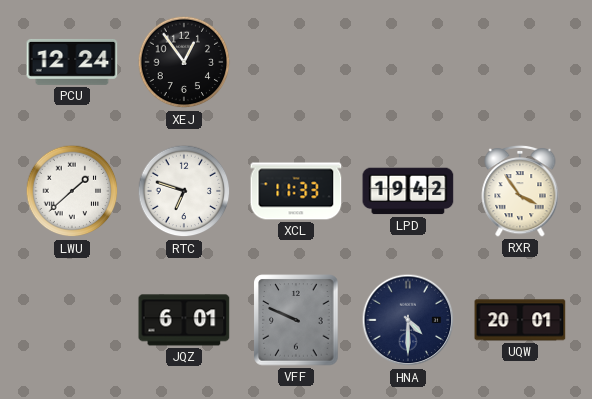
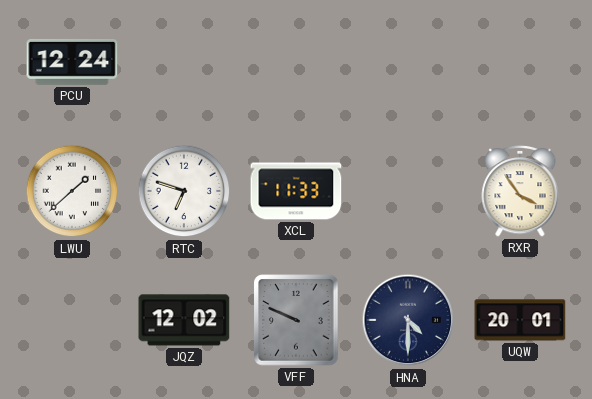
XEJ: 12:54 -> none
LPD: 19:42 -> none
JQZ: 6:01 -> 12:02
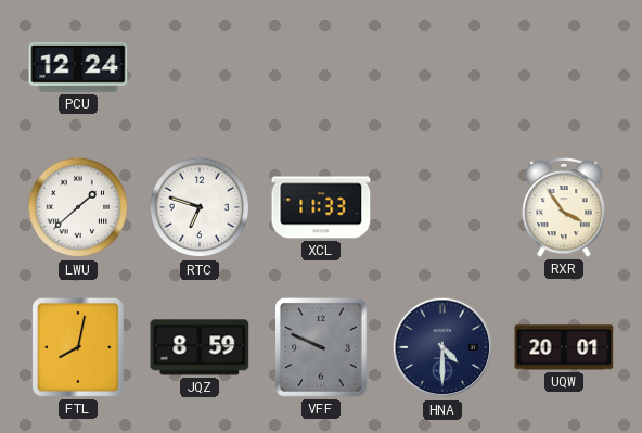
FTL: none -> 8:02
JQZ: 12:02 -> 8:59
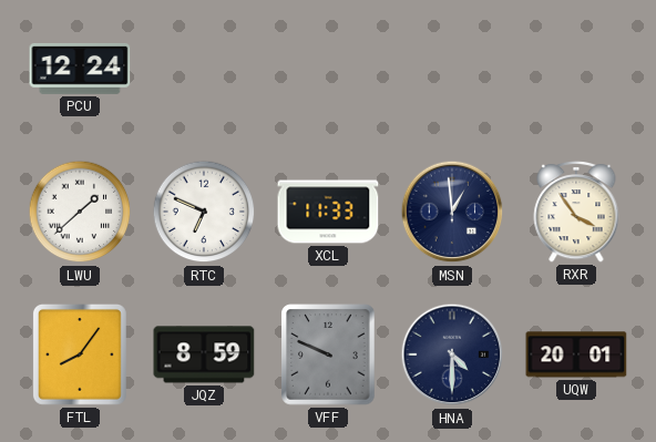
RTC: 6:48 -> 6:49
MSN: none -> 12:59
FTL: 8:02 -> 8:06
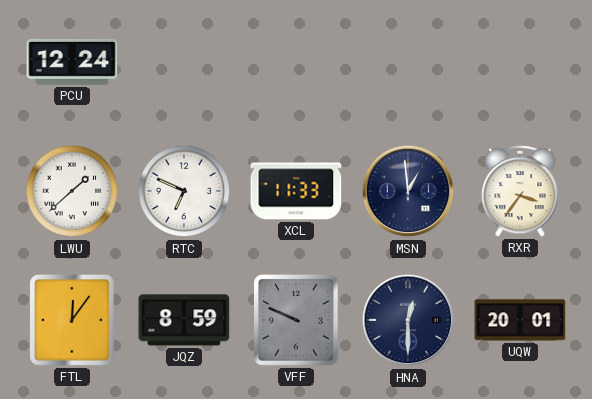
RXR: 3:54 -> 3:36
FTL: 8:06 -> 12:06
HNA: 4:30 -> 12:30
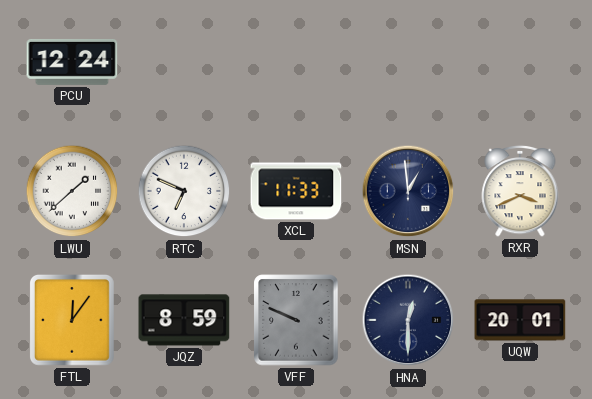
RXR: 3:36 -> 3:41
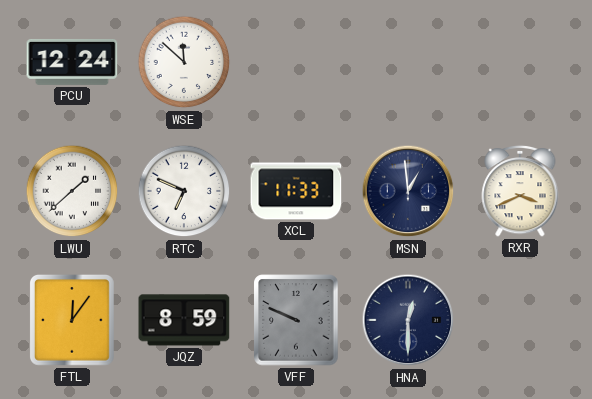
WSE: none -> 11:52
UQW: 20:01 -> none
